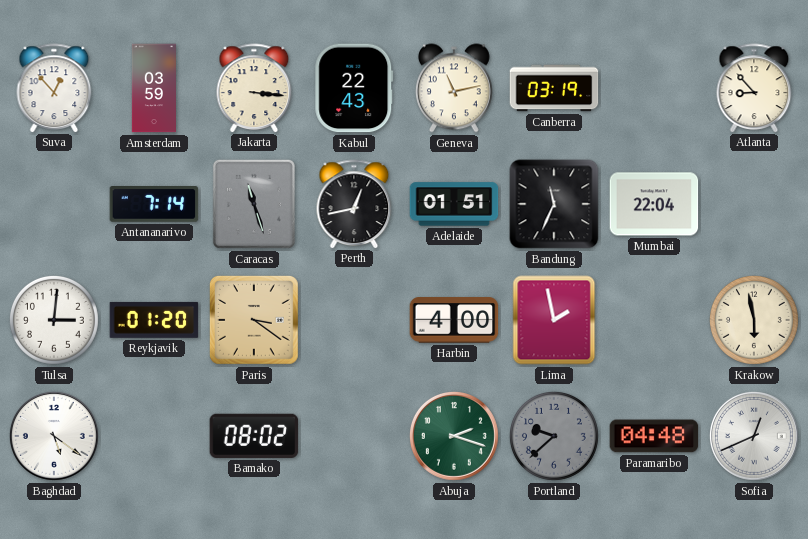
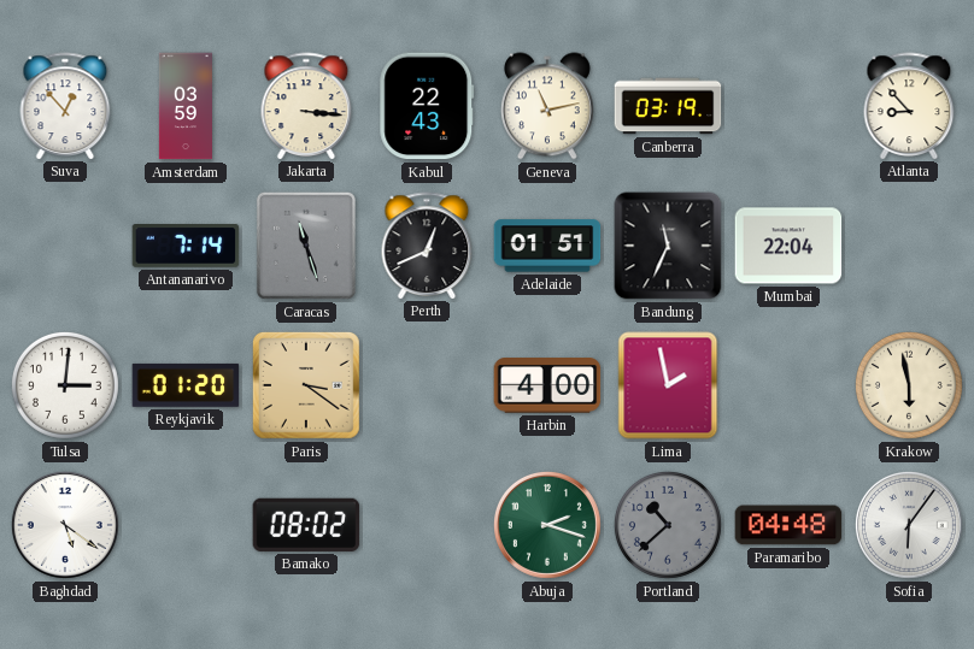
Perth: 12:43 -> 12:41
Portland: 9:38 -> 10:38
Sofia: 12:41 -> 6:06
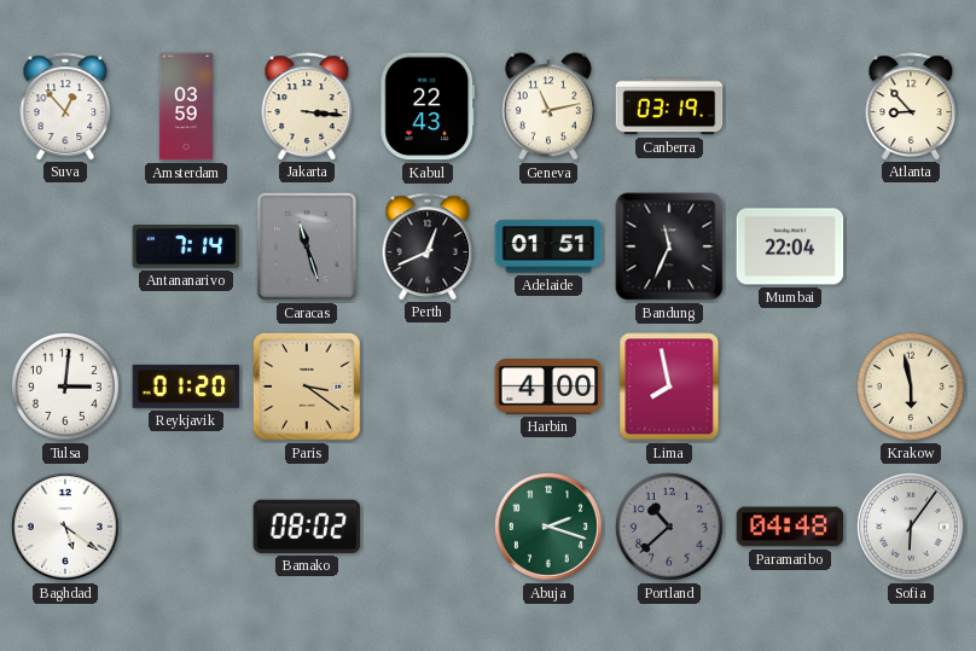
Lima: 1:58 -> 7:58
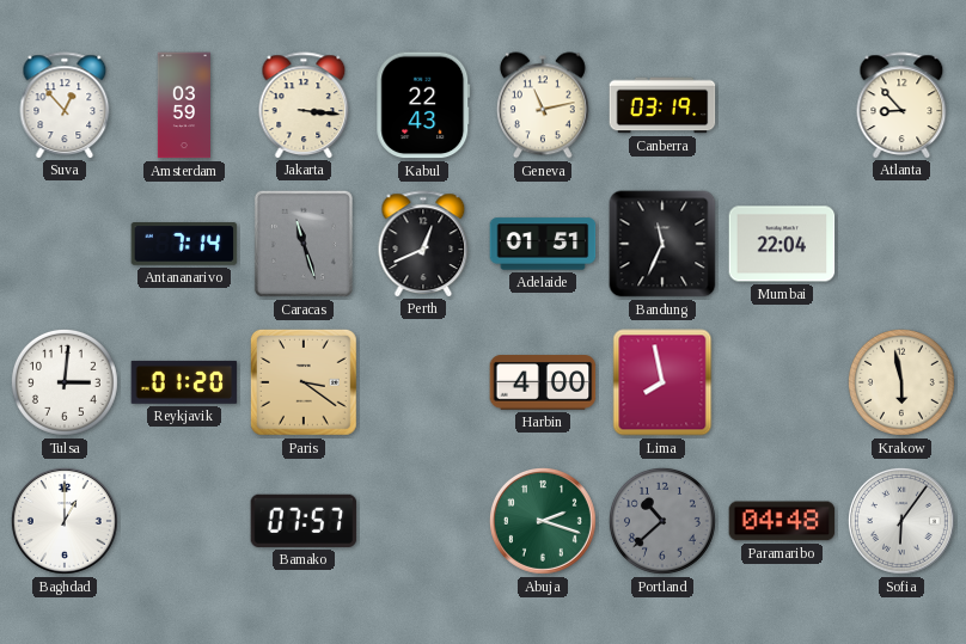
Baghdad: 5:21 -> 1:00
Bamako: 08:02 -> 07:57
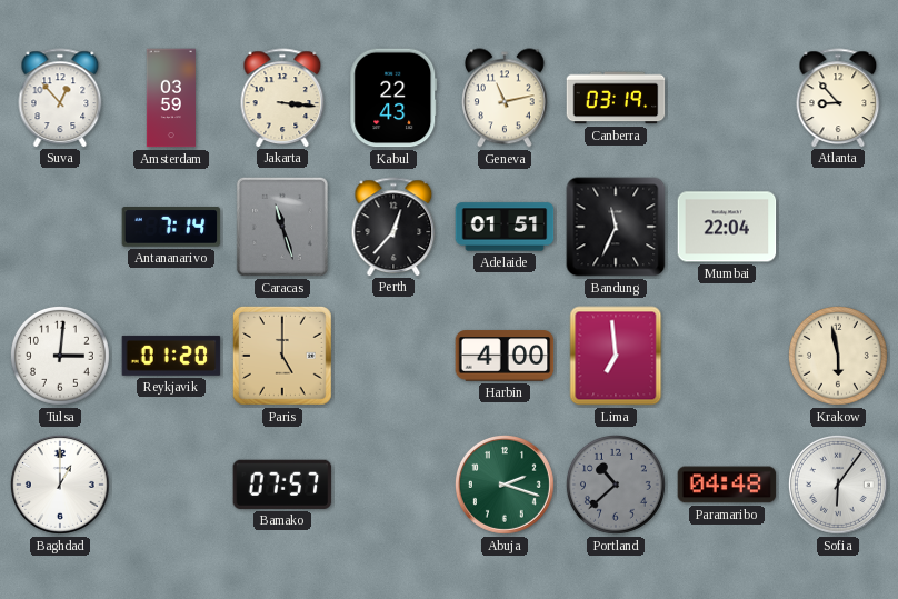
Perth: 12:41 -> 12:37
Paris: 3:21 -> 5:00
Lima: 7:58 -> 6:59
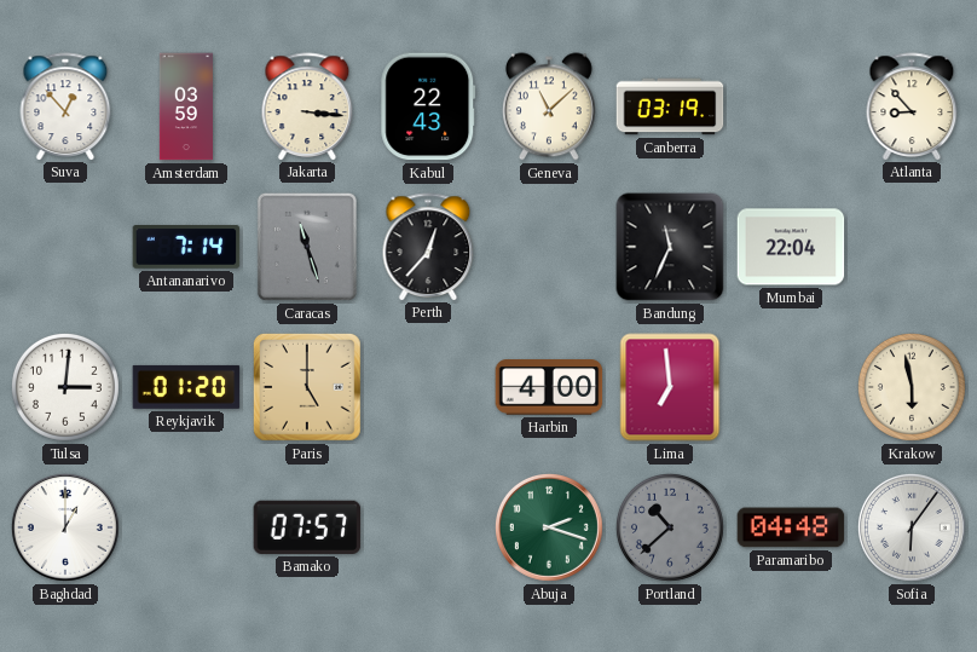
Geneva: 11:13 -> 11:08
Adelaide: 01:51 -> none
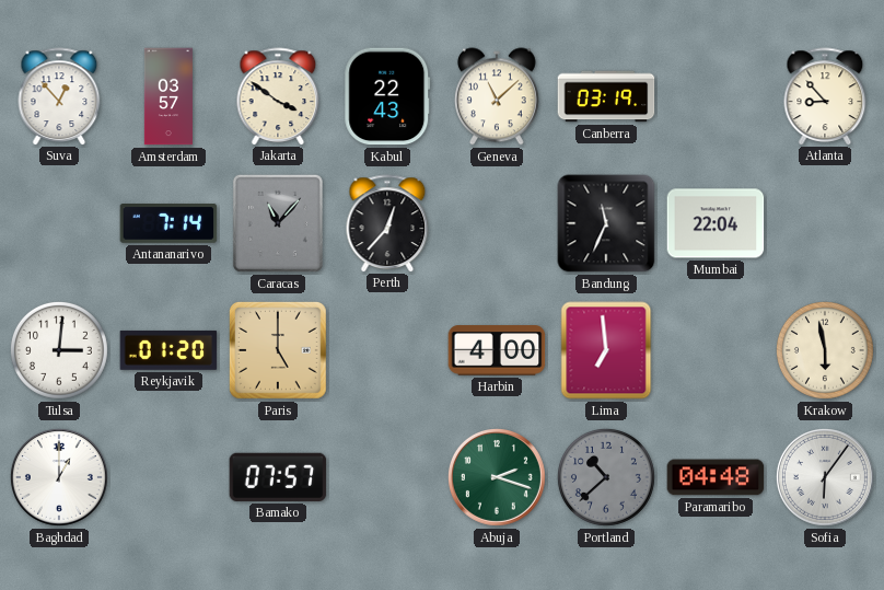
Amsterdam: 03:59 -> 03:57
Jakarta: 3:16 -> 3:51
Caracas: 11:27 -> 11:07
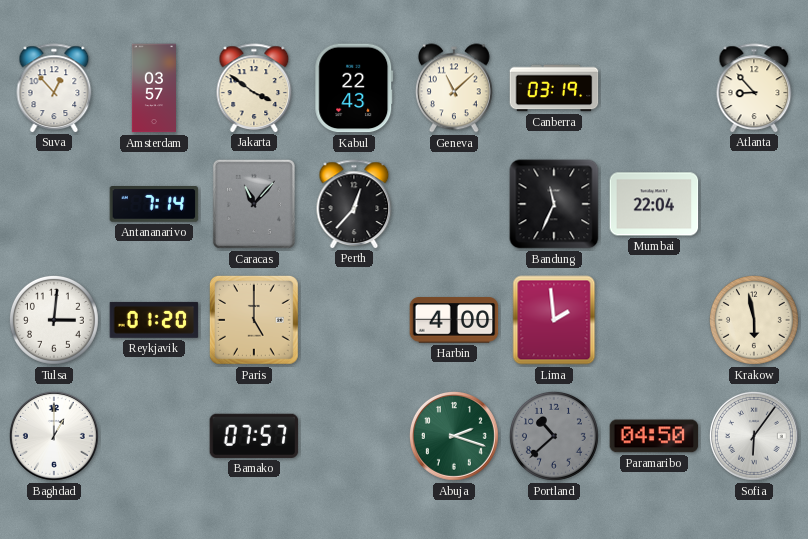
Lima: 6:59 -> 1:59
Paramaribo: 04:48 -> 04:50
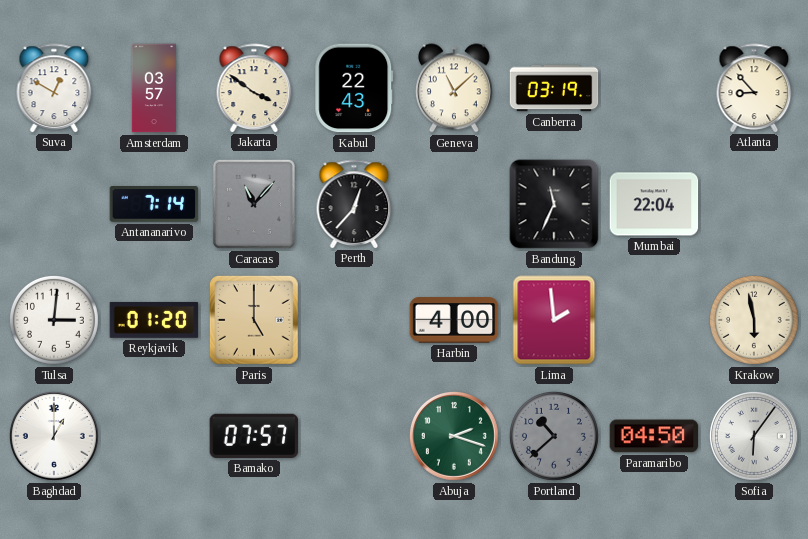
Suva: 12:53 -> 12:50
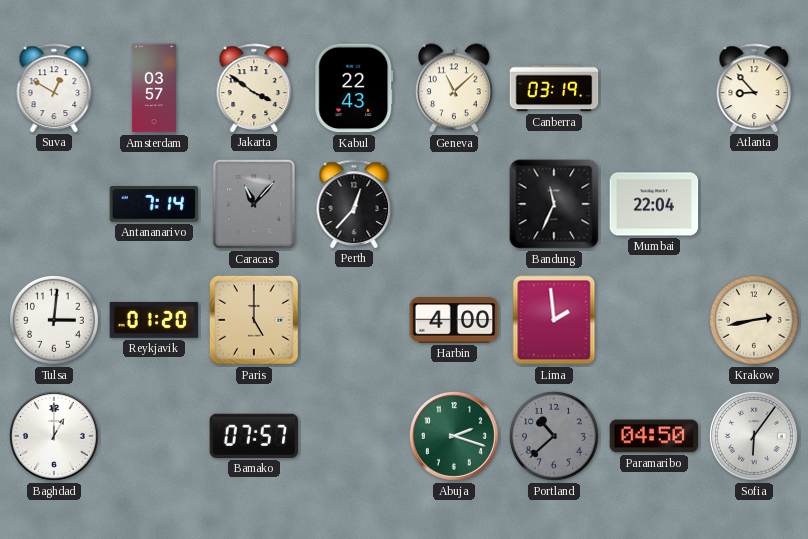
Krakow: 5:58 -> 2:43
